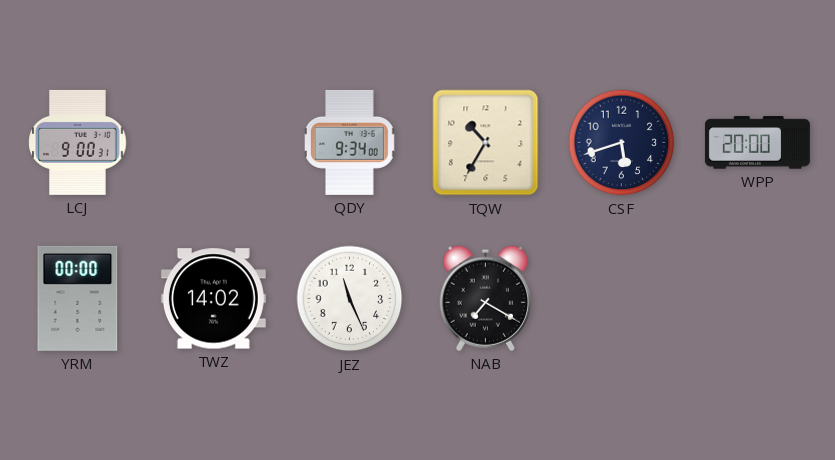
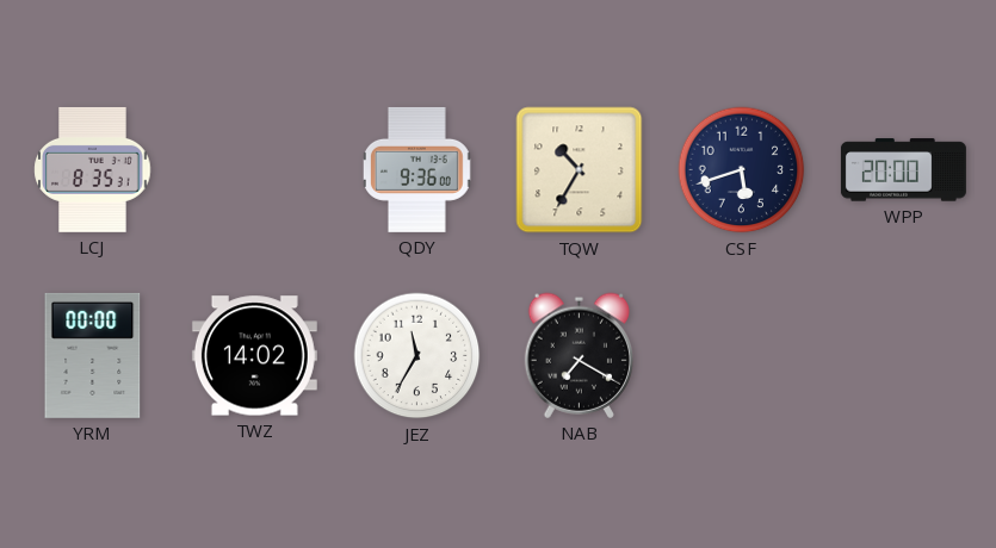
LCJ: 9:00 -> 8:35
QDY: 9:34 -> 9:36
JEZ: 11:26 -> 11:35
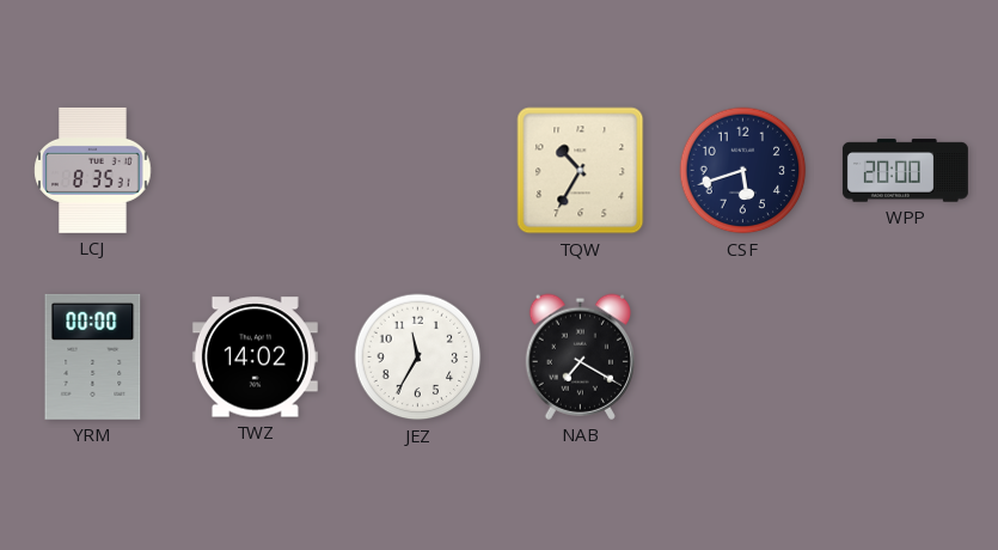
QDY: 9:36 -> none
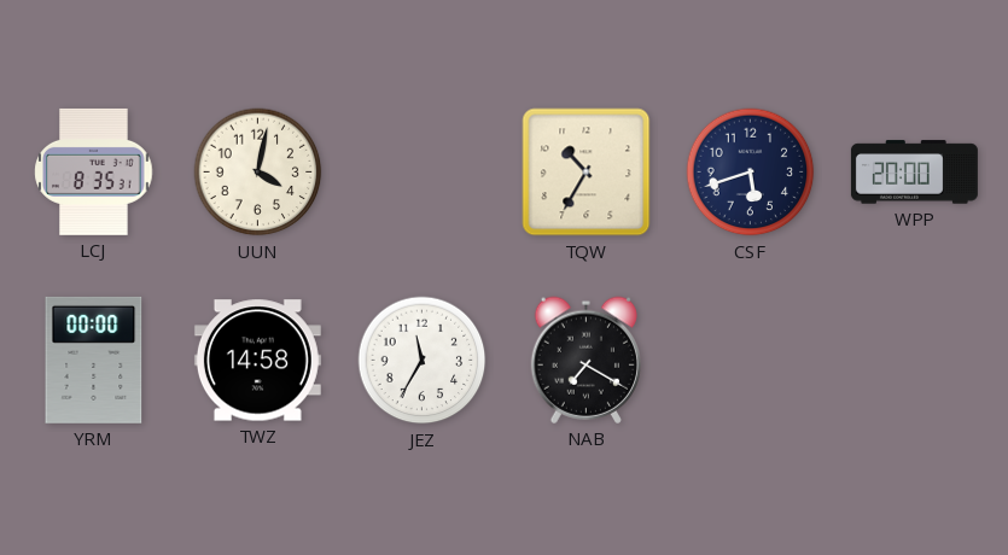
UUN: none -> 4:02
TWZ: 14:02 -> 14:58
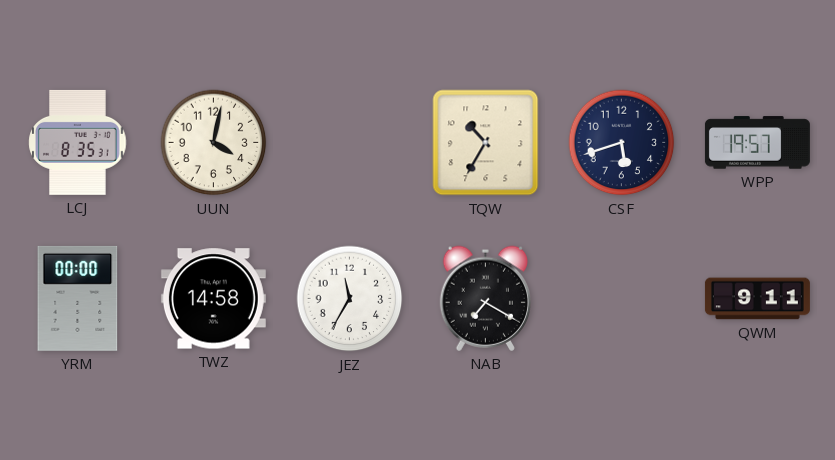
WPP: 20:00 -> 19:57
QWM: none -> 9:11
